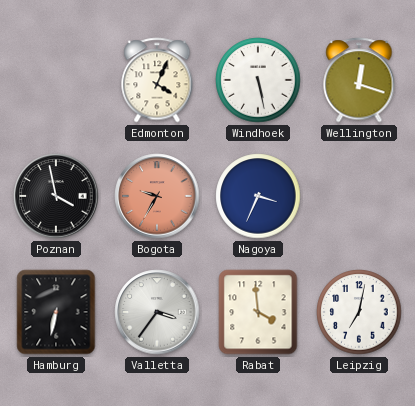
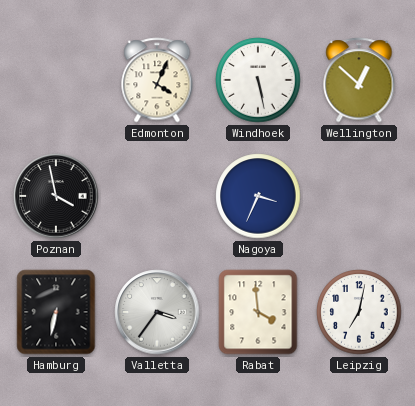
Wellington: 12:18 -> 12:52
Bogota: 9:35 -> none
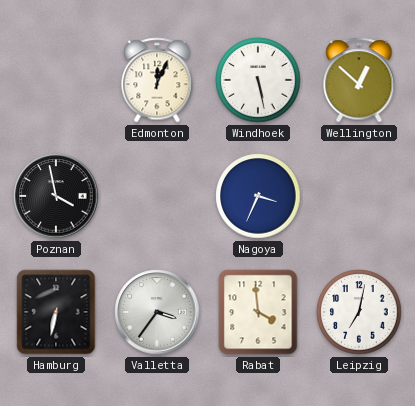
Edmonton: 4:04 -> 12:04
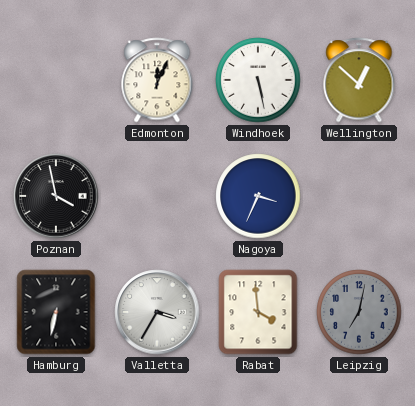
Valletta: 3:36 -> 3:35
Leipzig dial: white -> grey
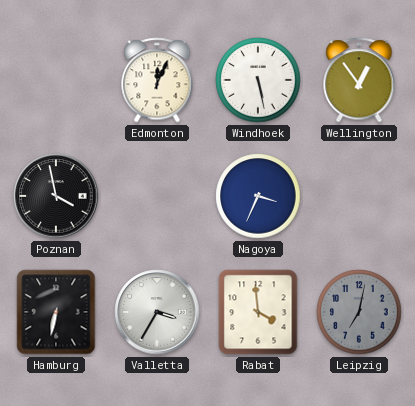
Wellington: 12:52 -> 12:54
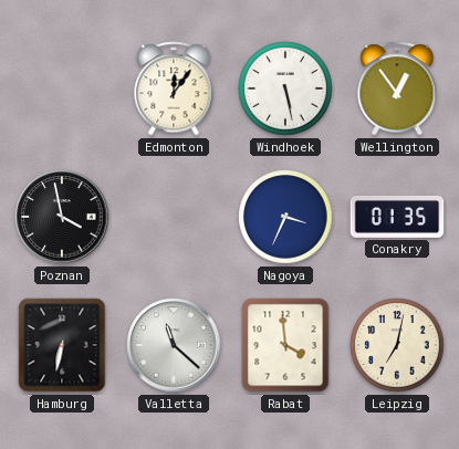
Edmonton: 12:04 -> 12:06
Conakry: none -> 01:35
Valletta: 3:35 -> 11:22
Leipzig dial: grey -> cream
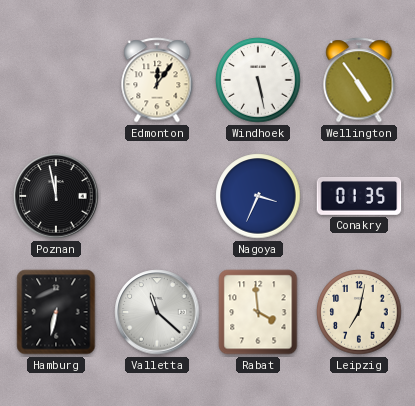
Wellington: 12:54 -> 4:54
Poznan: 3:58 -> 11:58
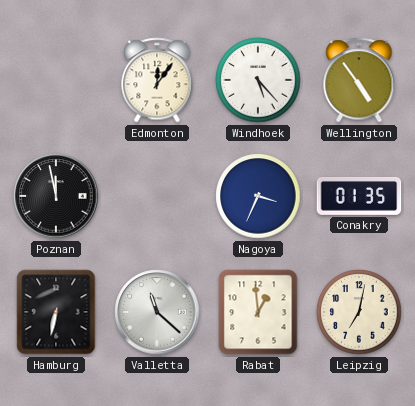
Windhoek: 5:28 -> 5:23
Rabat: 3:59 -> 12:59
